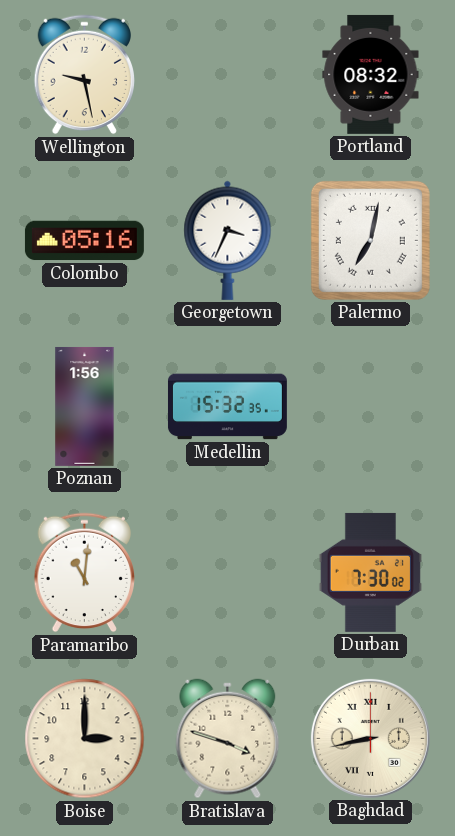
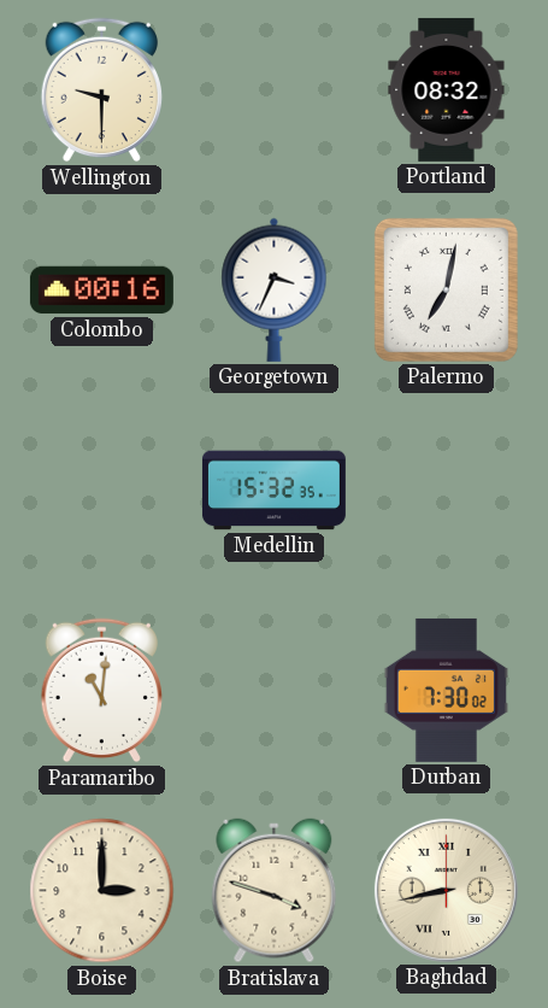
Wellington: 9:28 -> 9:30
Colombo: 05:16 -> 00:16
Poznan: 1:56 -> none
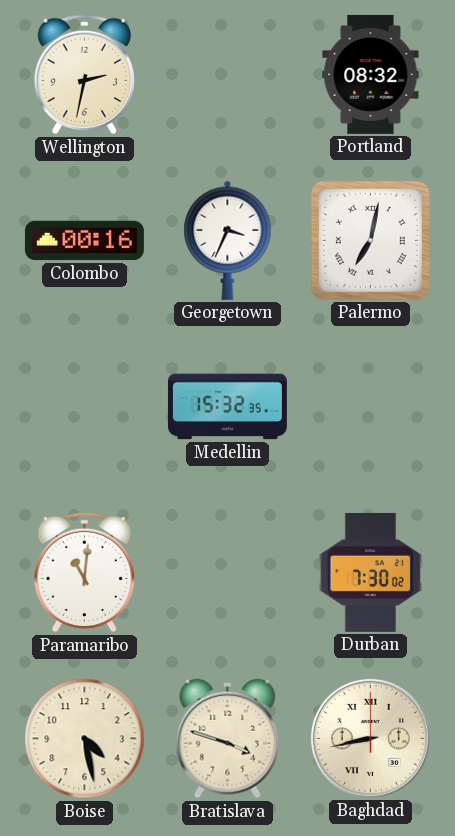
Wellington: 9:30 -> 2:32
Boise: 3:00 -> 4:28
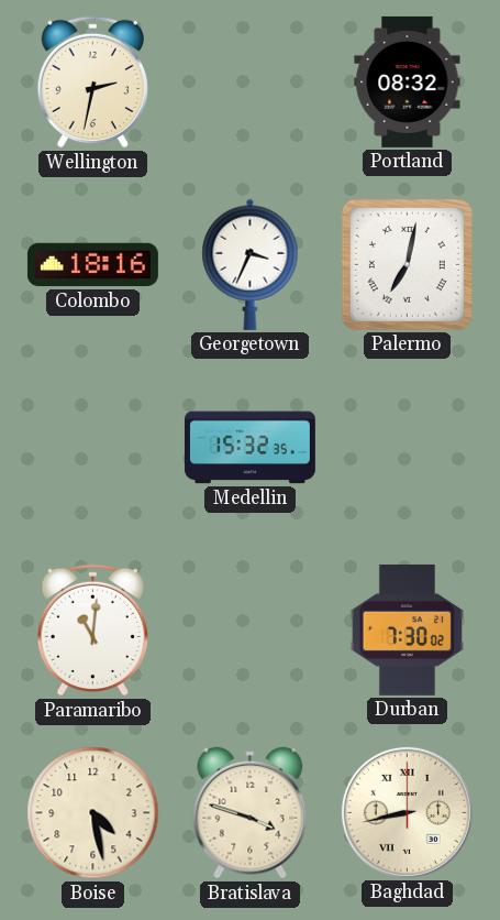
Colombo: 00:16 -> 18:16
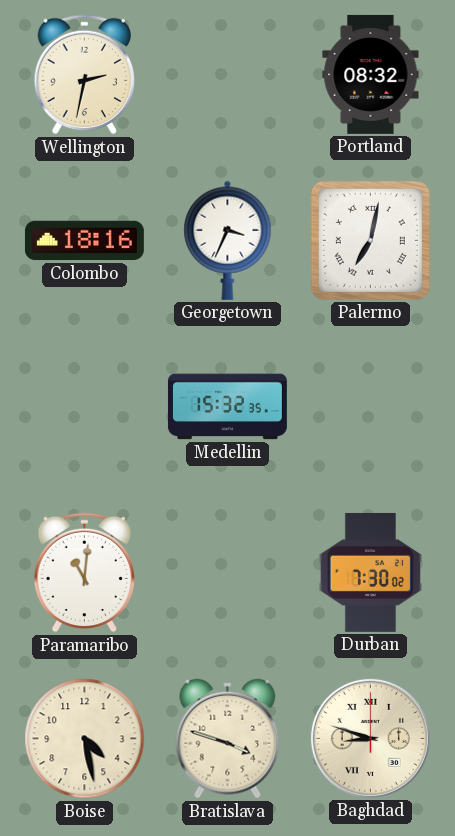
Baghdad: 8:43 -> 8:48
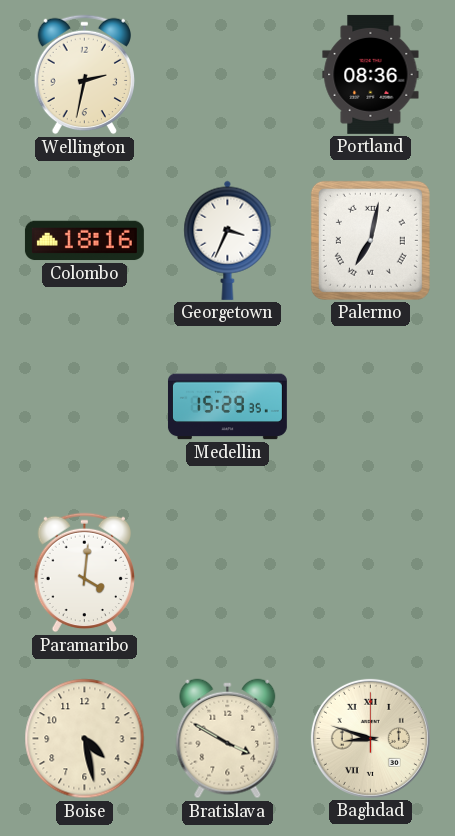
Portland: 08:32 -> 08:36
Medellin: 15:32 -> 15:29
Paramaribo: 11:01 -> 4:01
Durban: 7:30 -> none
Bratislava: 3:48 -> 3:50
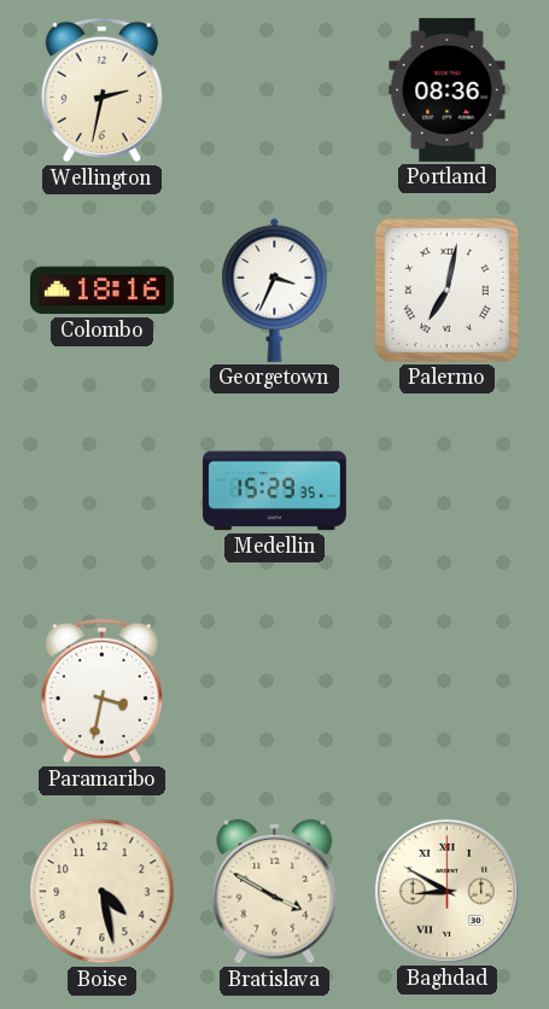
Paramaribo: 4:01 -> 3:32
Baghdad: 8:48 -> 8:50
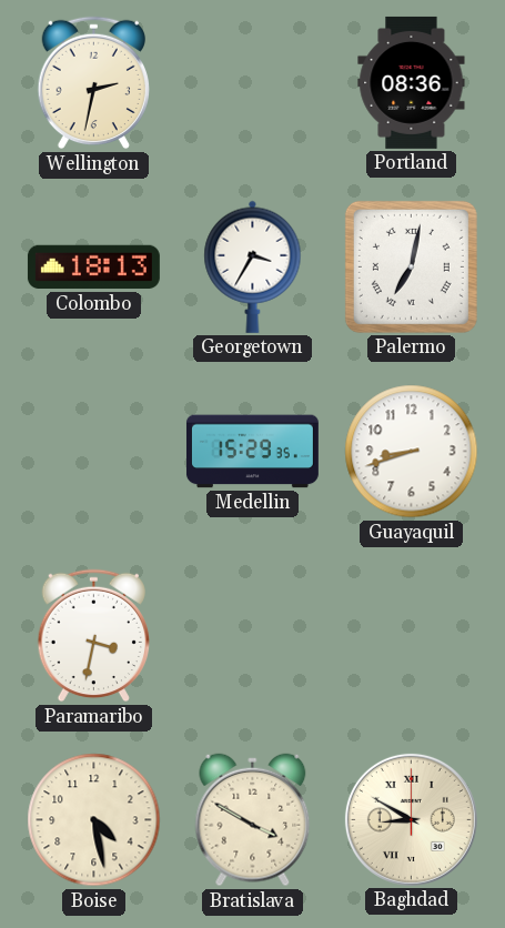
Colombo: 18:16 -> 18:13
Georgetown: 3:34 -> 3:35
Guayaquil: none -> 8:42
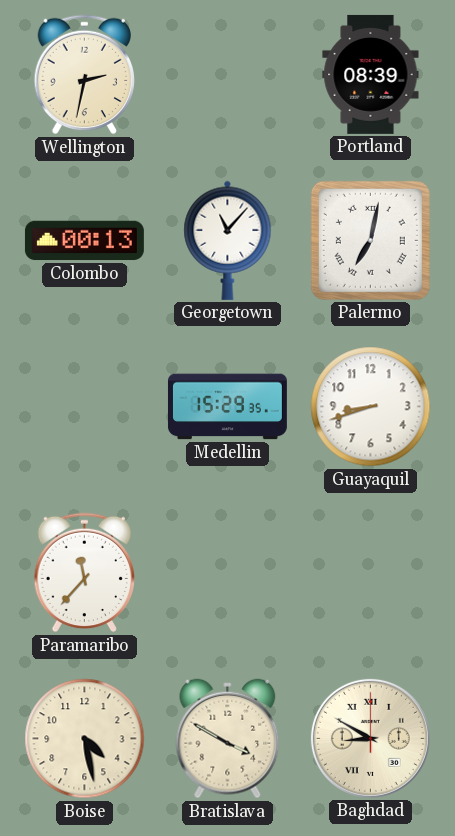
Portland: 08:36 -> 08:39
Colombo: 18:13 -> 00:13
Georgetown: 3:35 -> 11:07
Paramaribo: 3:32 -> 11:37
